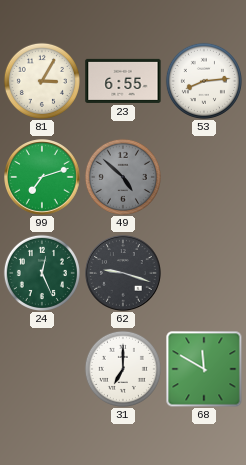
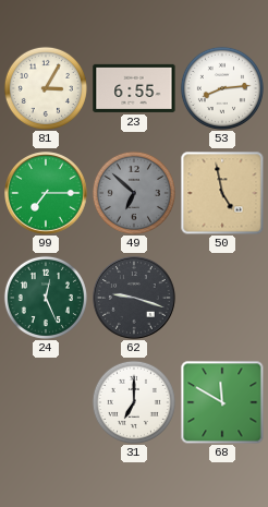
99: 7:12 -> 7:15
49: 4:52 -> 6:52
50: none -> 4:58
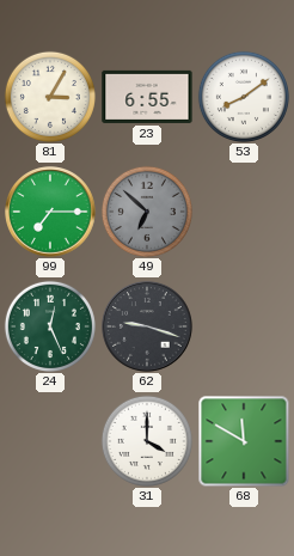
53: 8:14 -> 8:09
50: 4:58 -> none
31: 7:00 -> 4:00
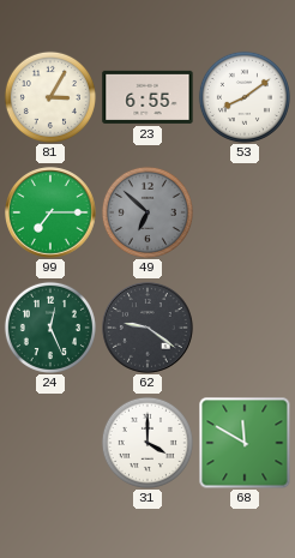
62: 9:18 -> 9:21
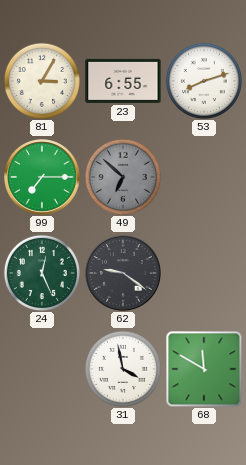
53: 8:09 -> 8:12
31: 4:00 -> 3:58
